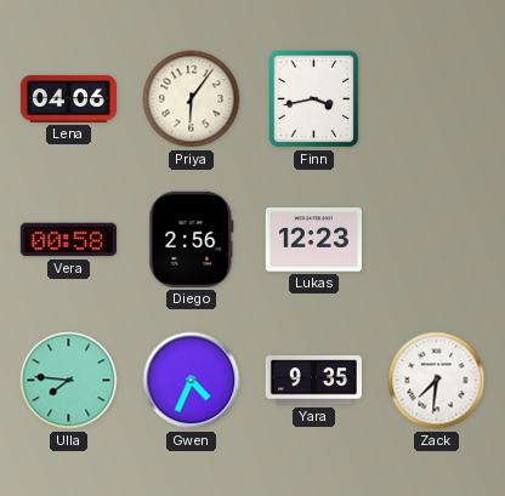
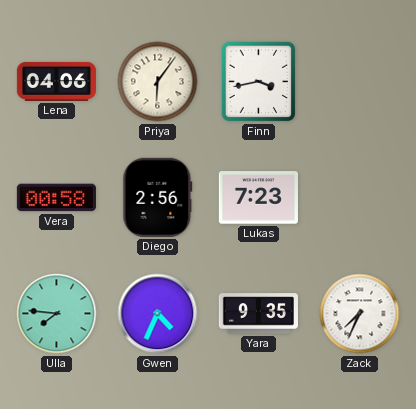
Lukas: 12:23 -> 7:23
Zack: 7:31 -> 7:34
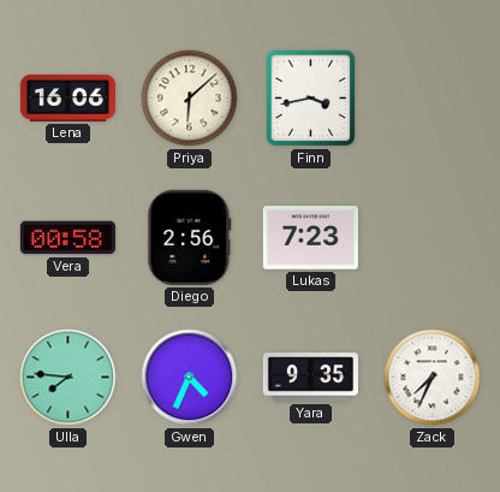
Lena: 04:06 -> 16:06
Priya: 6:06 -> 6:08
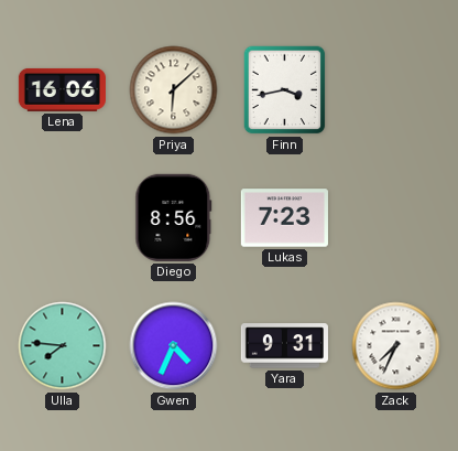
Vera: 00:58 -> none
Diego: 2:56 -> 8:56
Yara: 9:35 -> 9:31
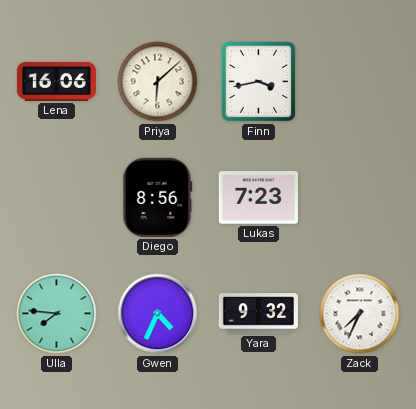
Yara: 9:31 -> 9:32
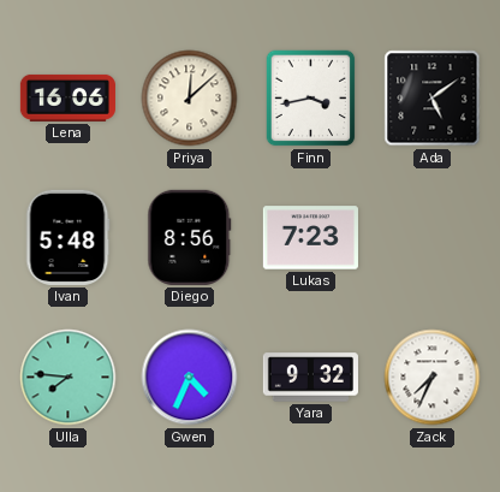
Priya: 6:08 -> 12:08
Ada: none -> 5:09
Ivan: none -> 5:48
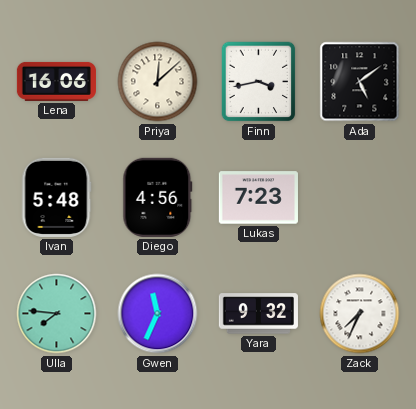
Diego: 8:56 -> 4:56
Gwen: 4:34 -> 11:34
